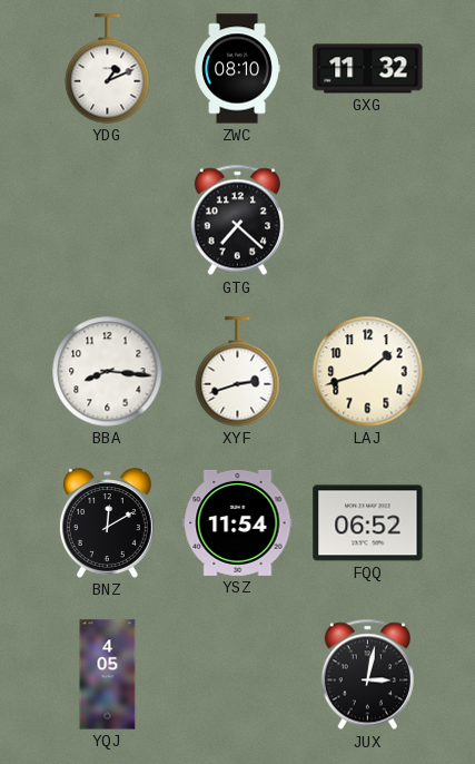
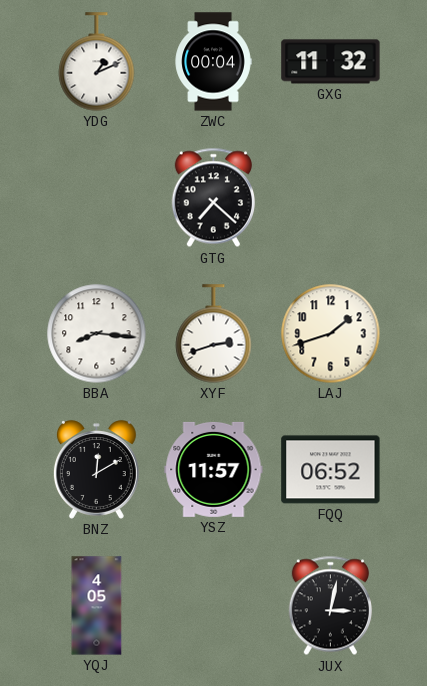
ZWC: 08:10 -> 00:04
YSZ: 11:54 -> 11:57
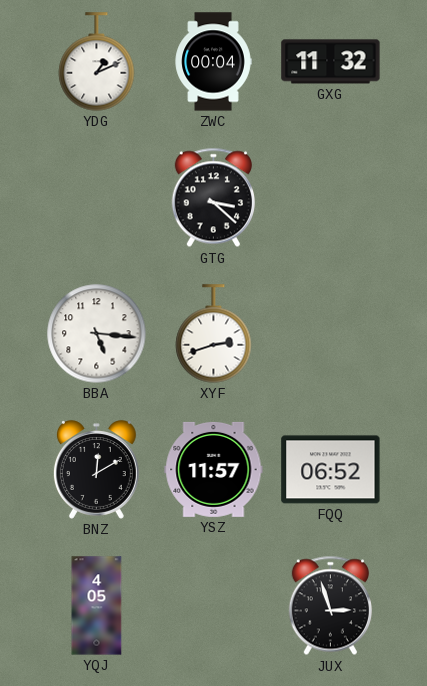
GTG: 7:22 -> 3:22
BBA: 8:16 -> 5:16
LAJ: 1:42 -> none
JUX: 3:02 -> 2:57
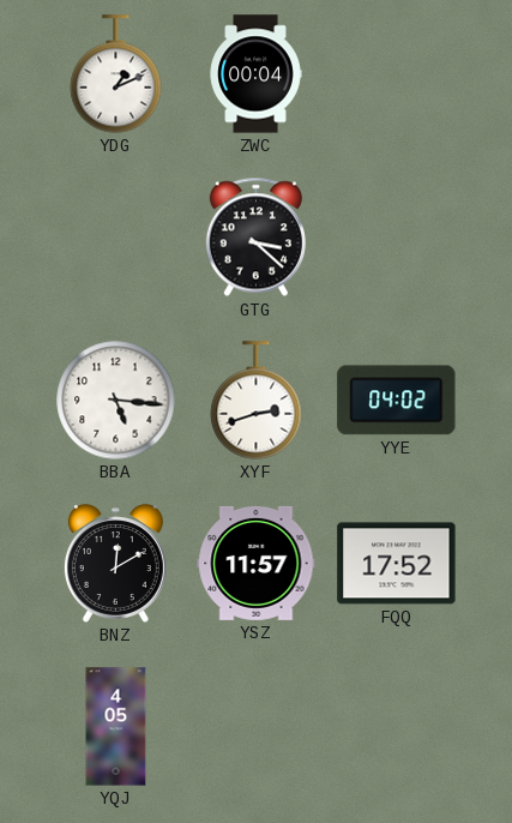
GXG: 11:32 -> none
YYE: none -> 04:02
FQQ: 06:52 -> 17:52
JUX: 2:57 -> none
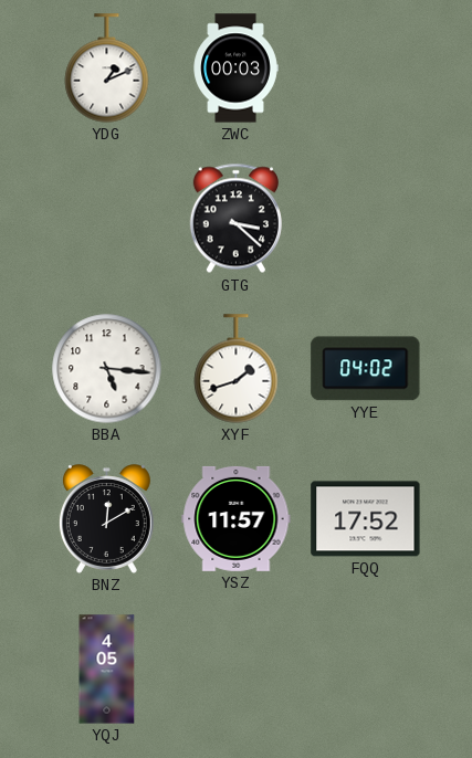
ZWC: 00:04 -> 00:03
XYF: 2:42 -> 1:42
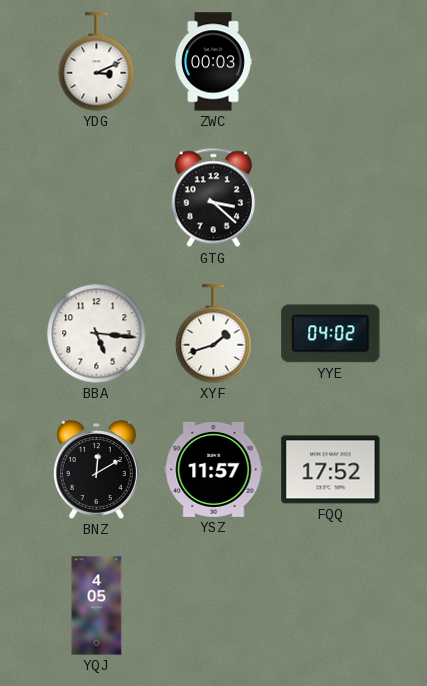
YDG: 1:11 -> 3:11
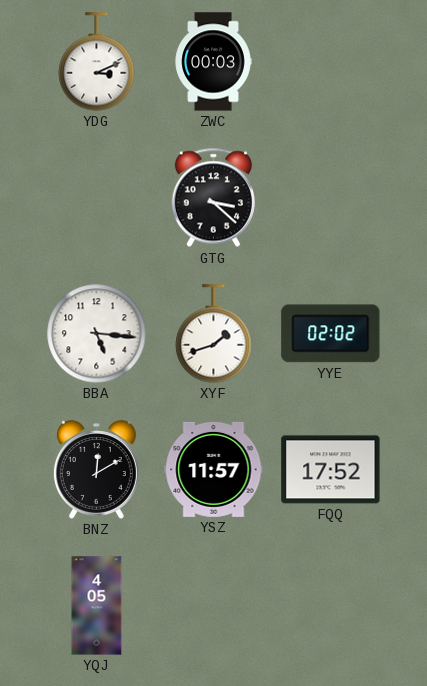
YYE: 04:02 -> 02:02
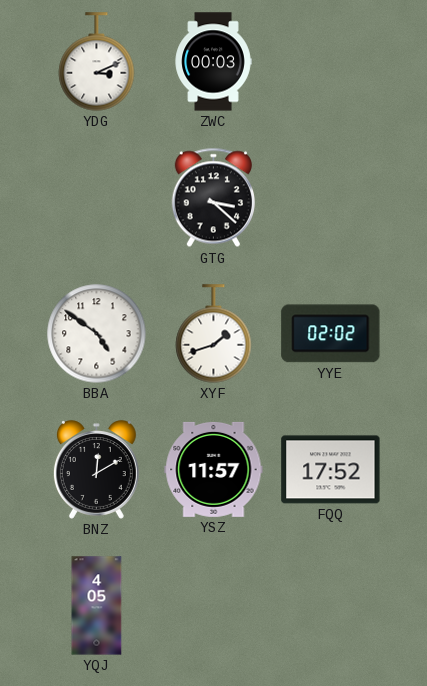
BBA: 5:16 -> 4:51
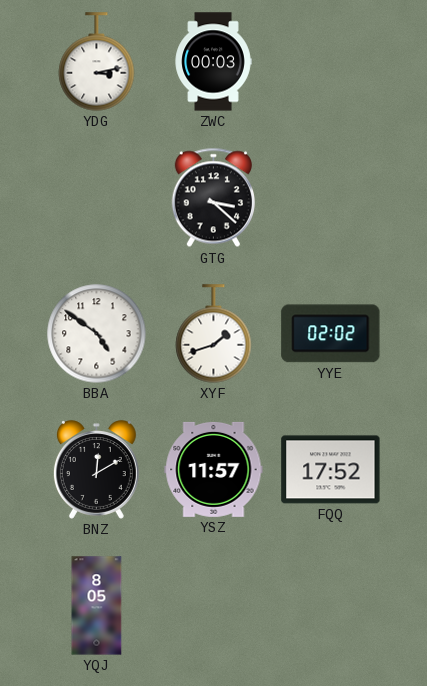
YDG: 3:11 -> 3:13
YQJ: 4:05 -> 8:05
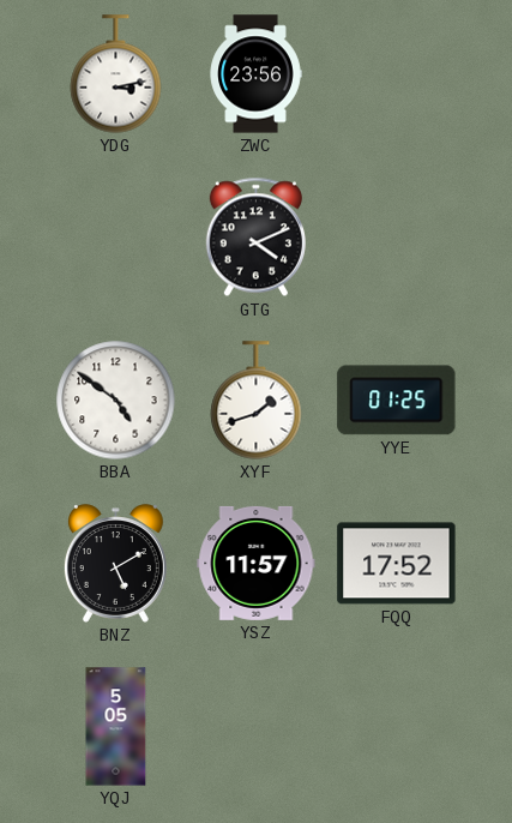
ZWC: 00:03 -> 23:56
GTG: 3:22 -> 4:11
YYE: 02:02 -> 01:25
BNZ: 12:10 -> 5:10
YQJ: 8:05 -> 5:05
